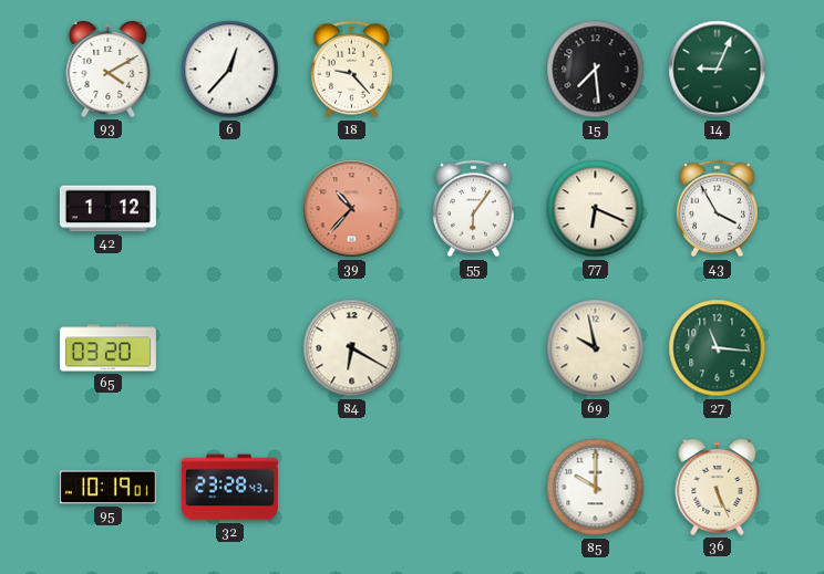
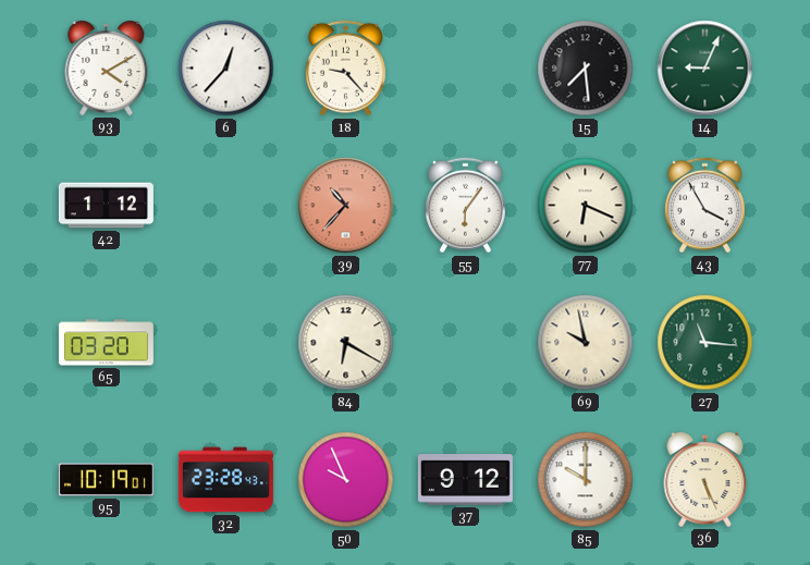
50: none -> 9:56
37: none -> 9:12
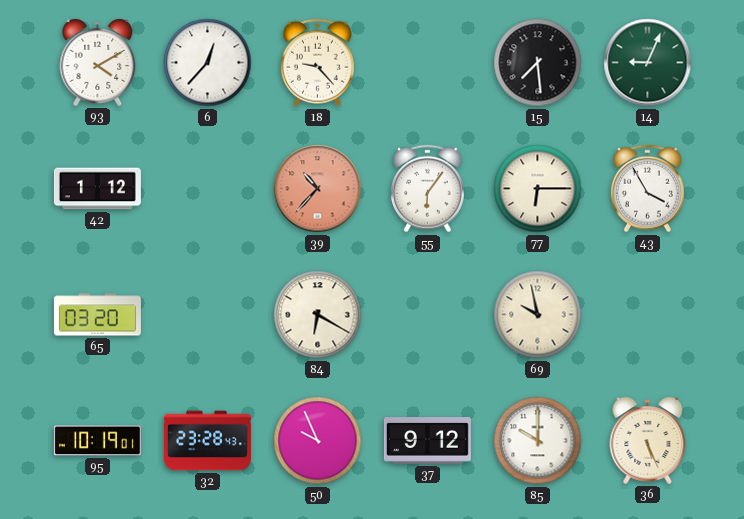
77: 6:19 -> 6:15
27: 11:16 -> none
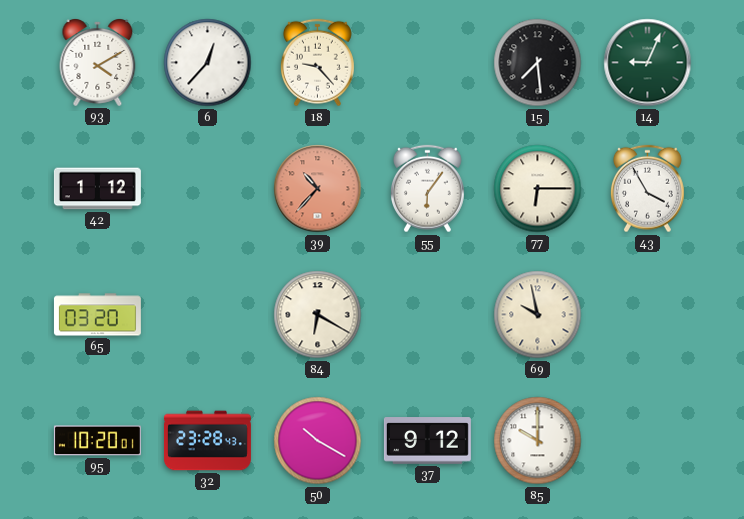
95: 10:19 -> 10:20
50: 9:56 -> 10:20
36: 5:26 -> none
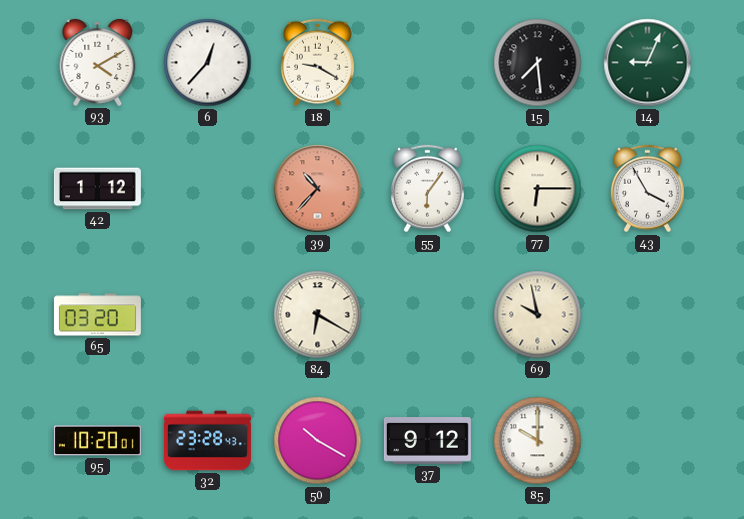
18: 9:23 -> 9:20
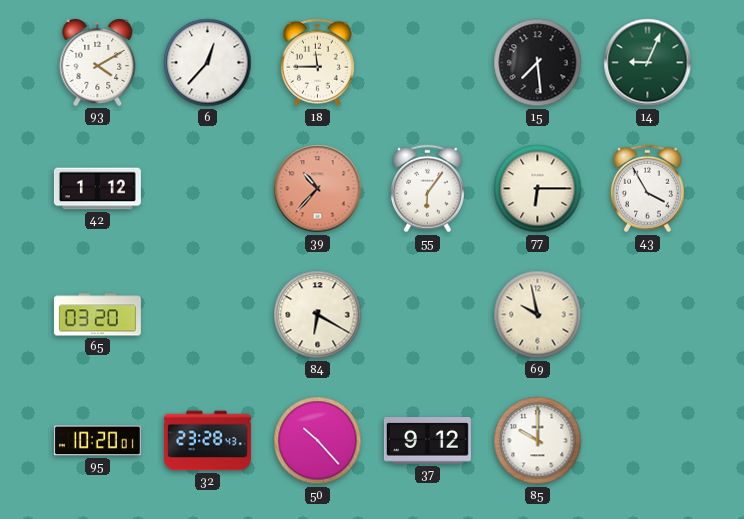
18: 9:20 -> 11:45
50: 10:20 -> 10:23
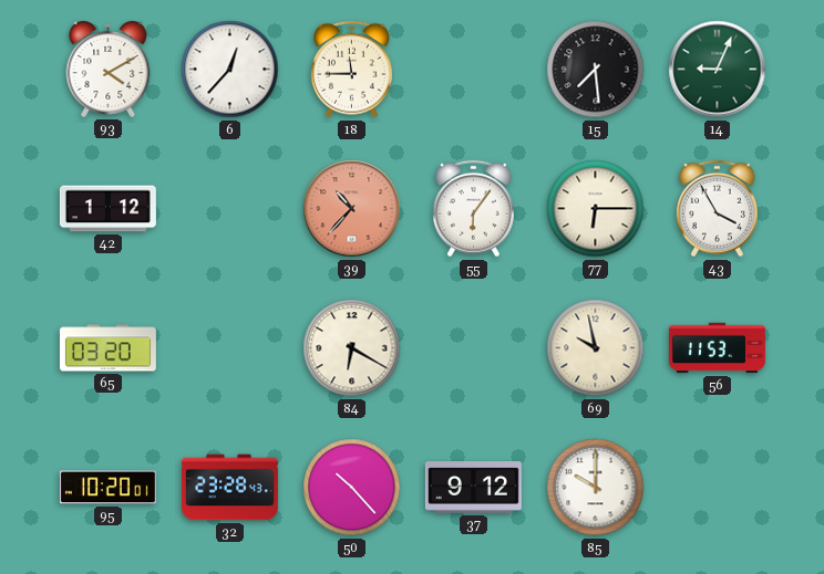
56: none -> 11:53
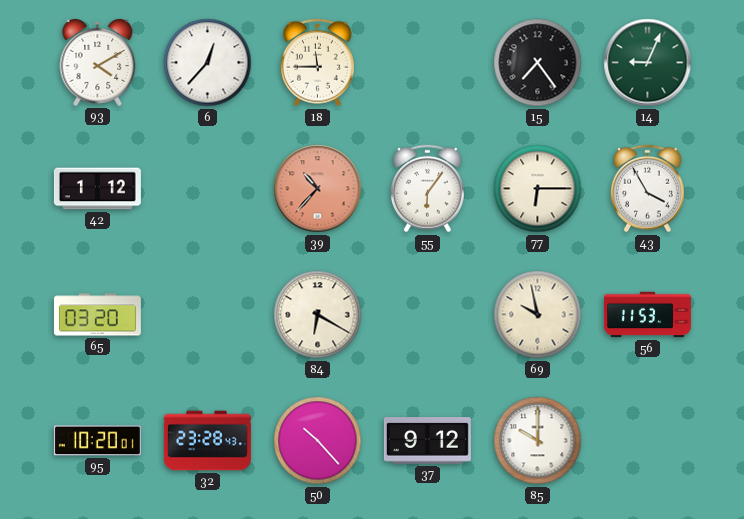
15: 7:29 -> 7:24
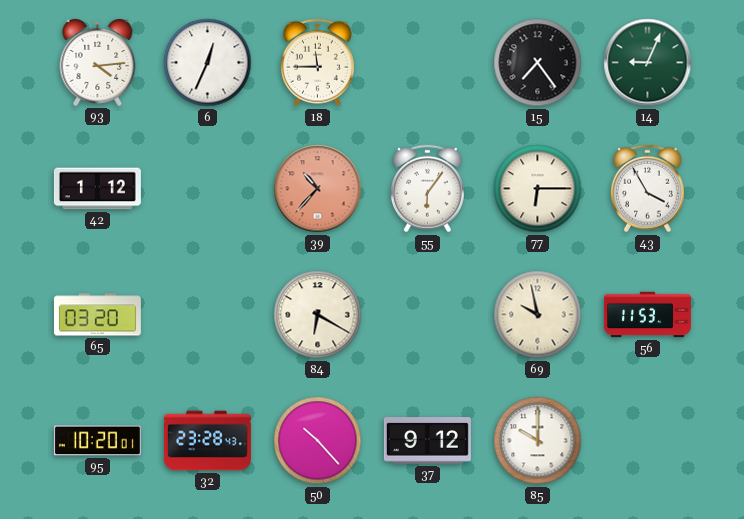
93: 4:10 -> 4:14
6: 12:37 -> 12:34
